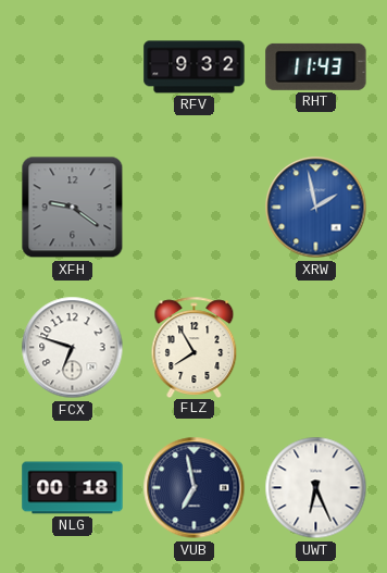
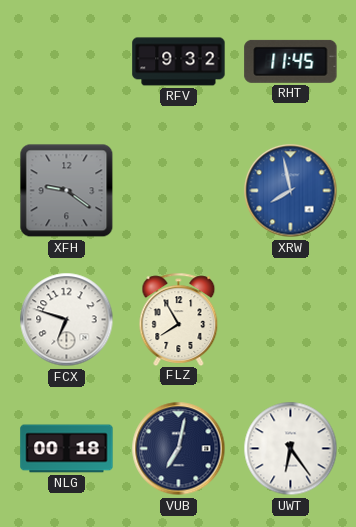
RHT: 11:43 -> 11:45
XRW: 1:58 -> 7:58
VUB: 6:58 -> 7:02
UWT: 6:26 -> 6:24
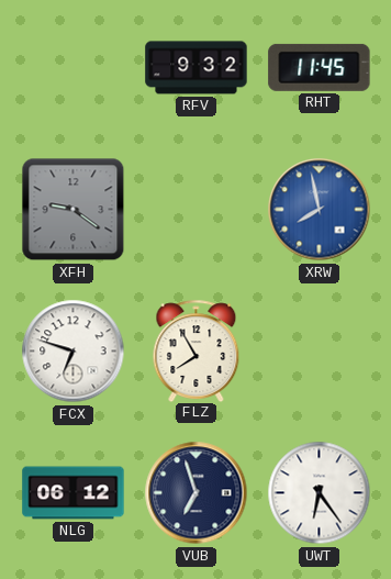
NLG: 00:18 -> 06:12
VUB: 7:02 -> 6:57
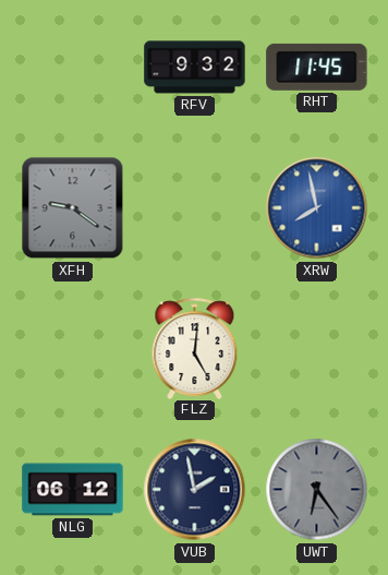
FCX: 6:48 -> none
FLZ: 7:55 -> 5:01
VUB: 6:57 -> 1:58
UWT dial: white -> grey
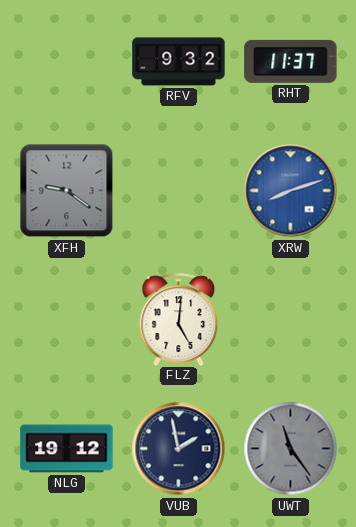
RHT: 11:45 -> 11:37
XRW: 7:58 -> 8:12
NLG: 06:12 -> 19:12
UWT: 6:24 -> 11:24
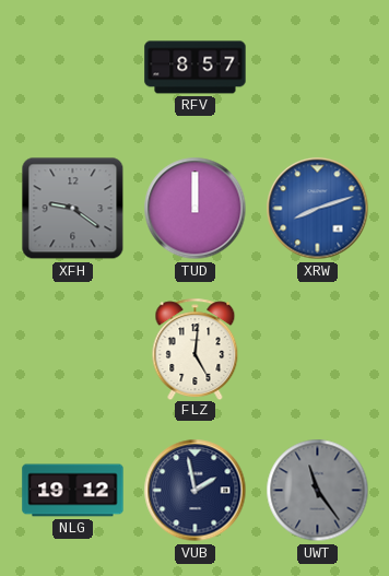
RFV: 9:32 -> 8:57
RHT: 11:37 -> none
TUD: none -> 12:00
